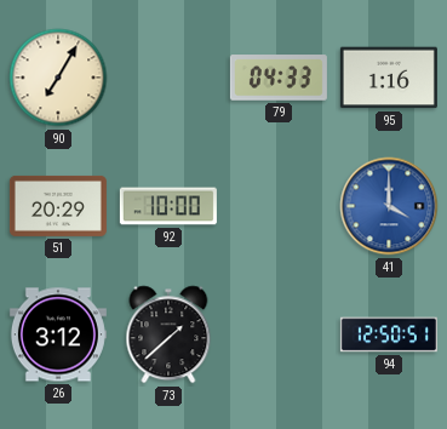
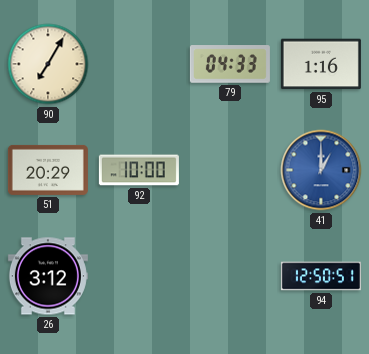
41: 4:00 -> 1:00
73: 1:38 -> none
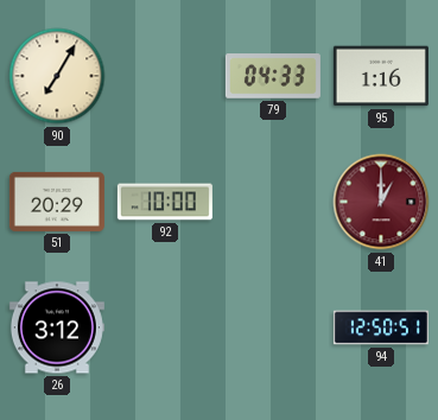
41 dial: blue -> burgundy
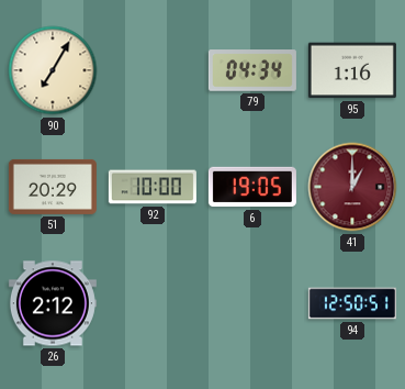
79: 04:33 -> 04:34
6: none -> 19:05
26: 3:12 -> 2:12
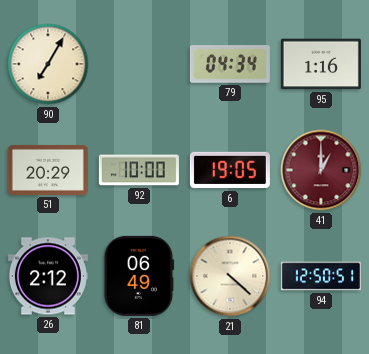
81: none -> 06:49
21: none -> 4:22
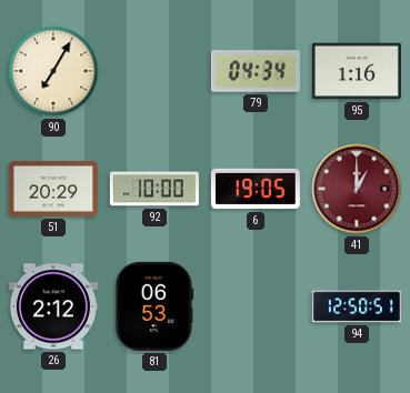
81: 06:49 -> 06:53
21: 4:22 -> none
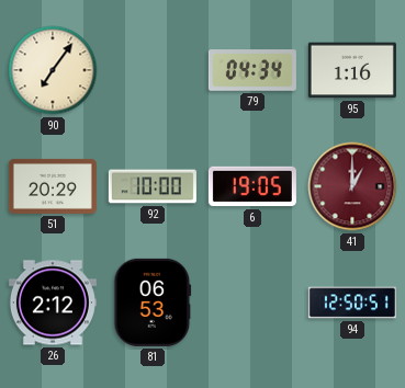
90: 7:05 -> 7:06
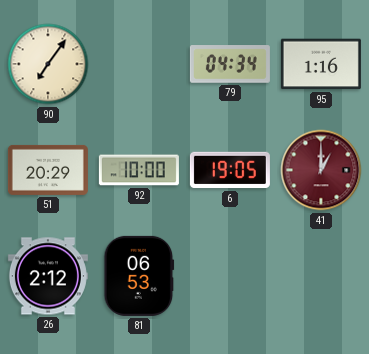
94: 12:50 -> none
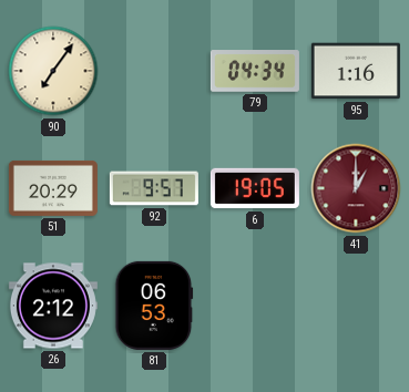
92: 10:00 -> 9:57
